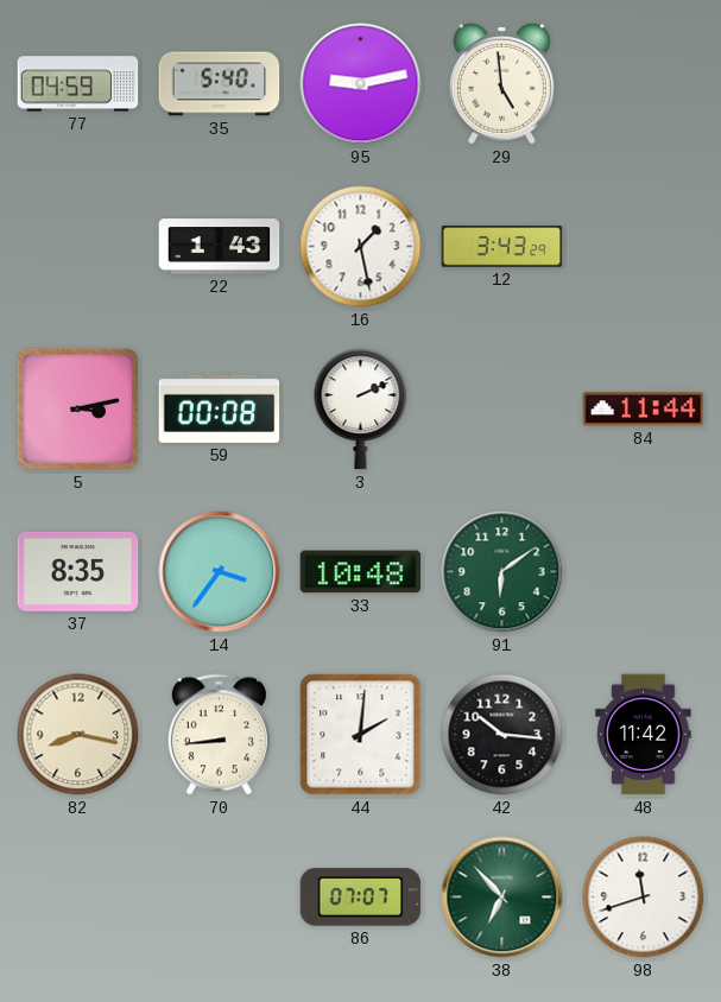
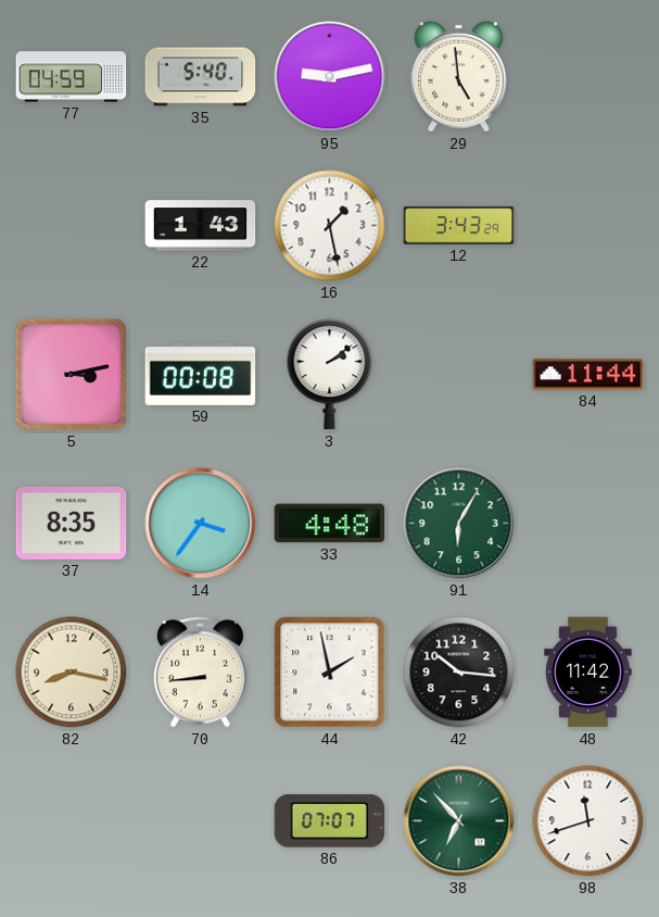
3: 2:11 -> 2:09
33: 10:48 -> 4:48
91: 6:09 -> 6:05
44: 2:01 -> 1:58
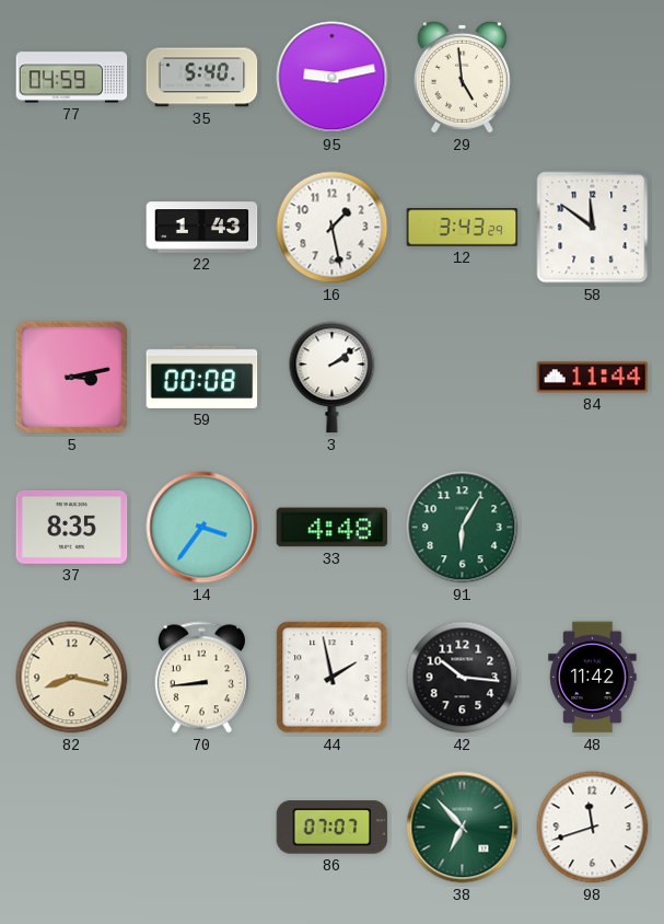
58: none -> 11:51
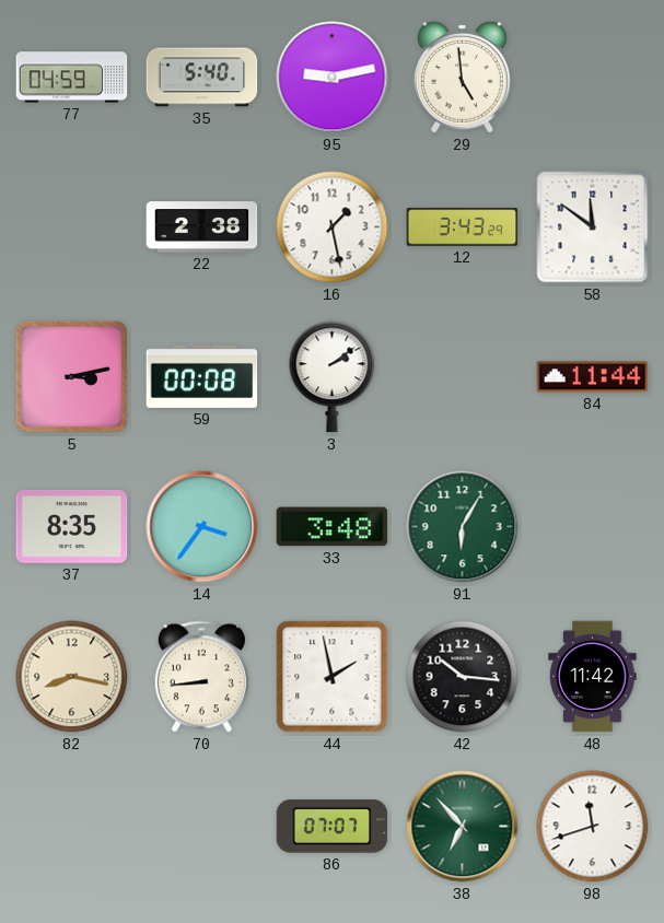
22: 1:43 -> 2:38
33: 4:48 -> 3:48
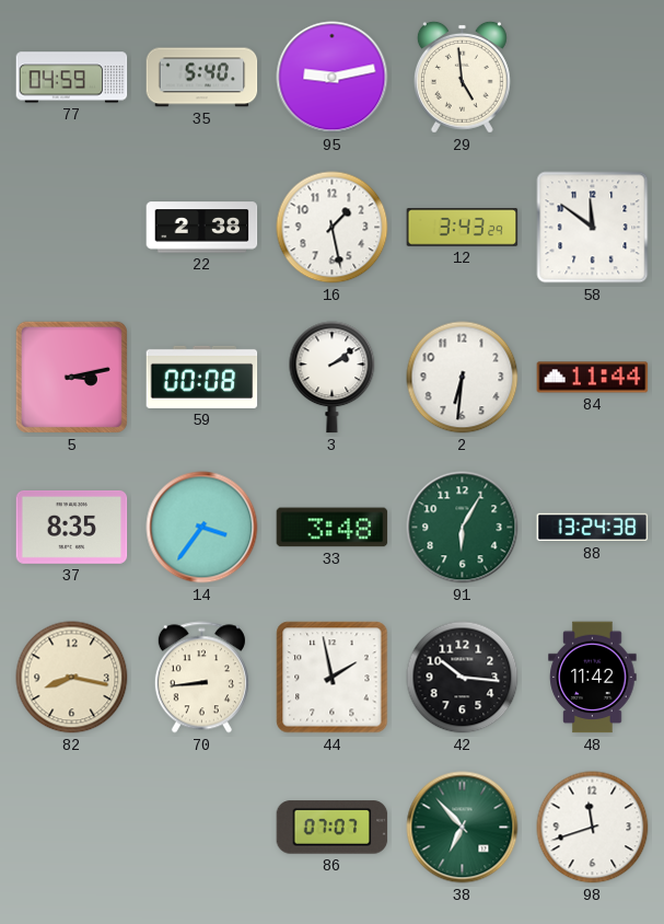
2: none -> 6:31
88: none -> 13:24
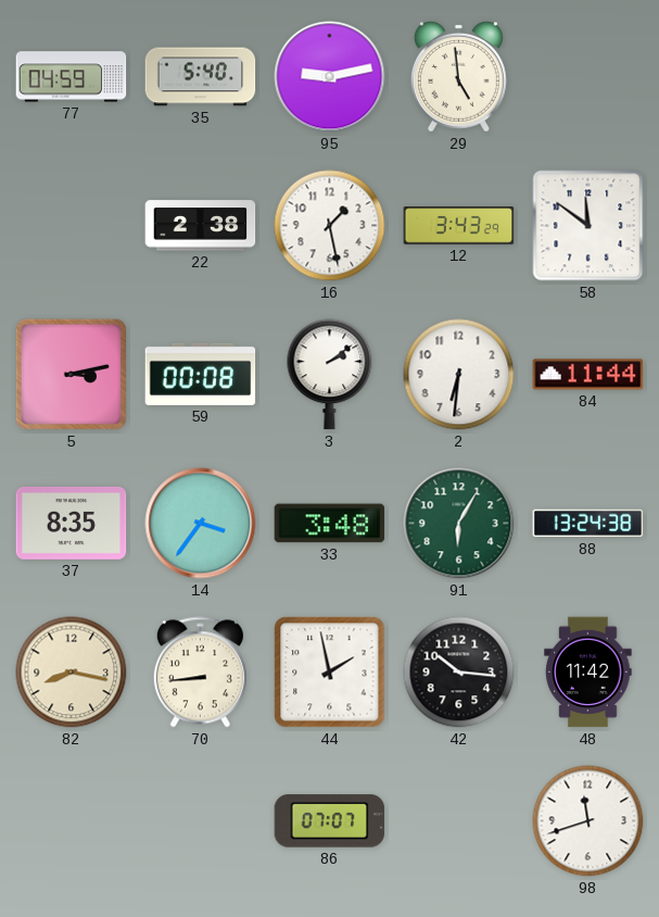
38: 6:53 -> none
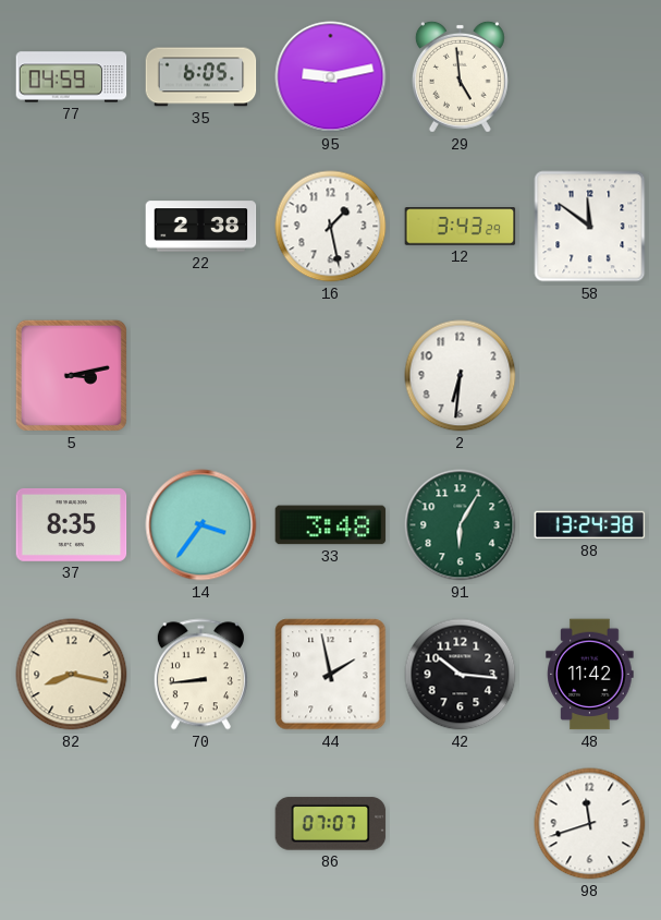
35: 5:40 -> 6:05
59: 00:08 -> none
3: 2:09 -> none
84: 11:44 -> none
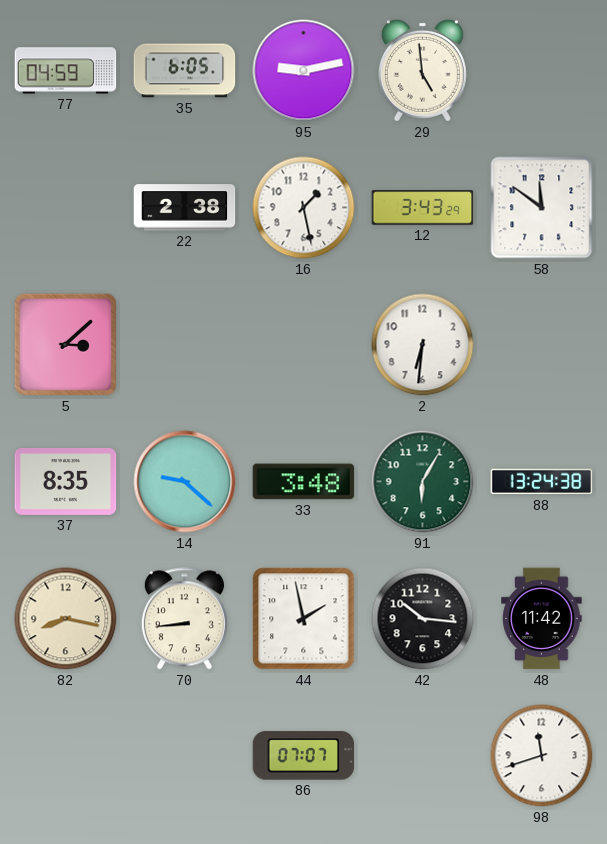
5: 3:13 -> 3:08
14: 3:36 -> 9:22
